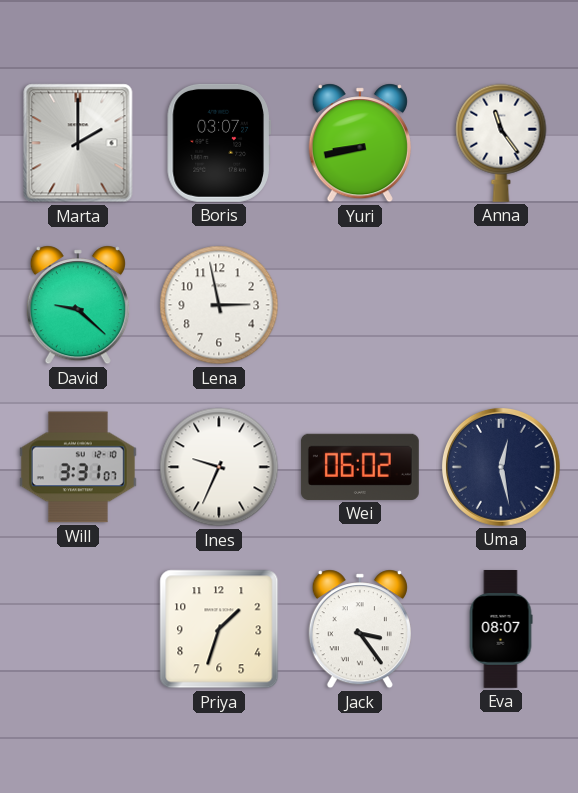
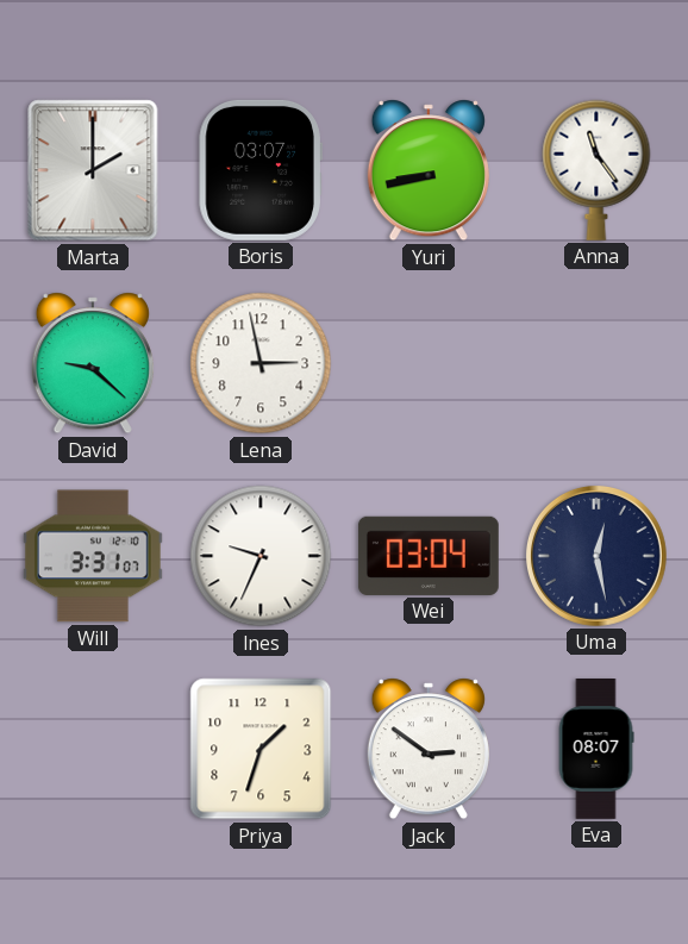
Wei: 06:02 -> 03:04
Jack: 3:24 -> 2:51
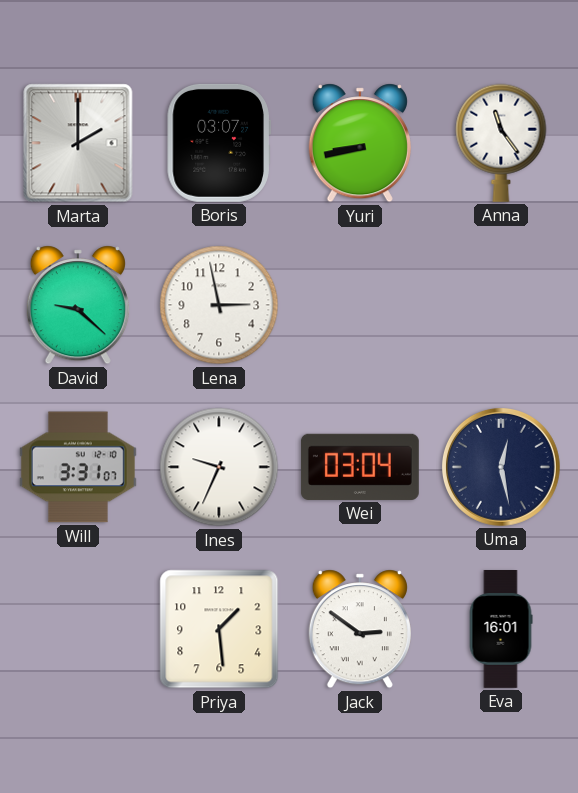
Priya: 1:33 -> 1:29
Eva: 08:07 -> 16:01
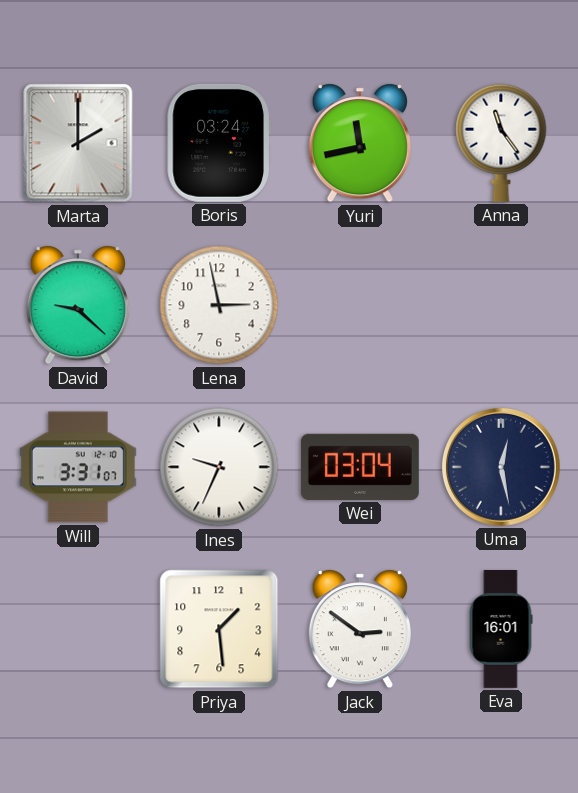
Boris: 03:07 -> 03:24
Yuri: 8:43 -> 11:43
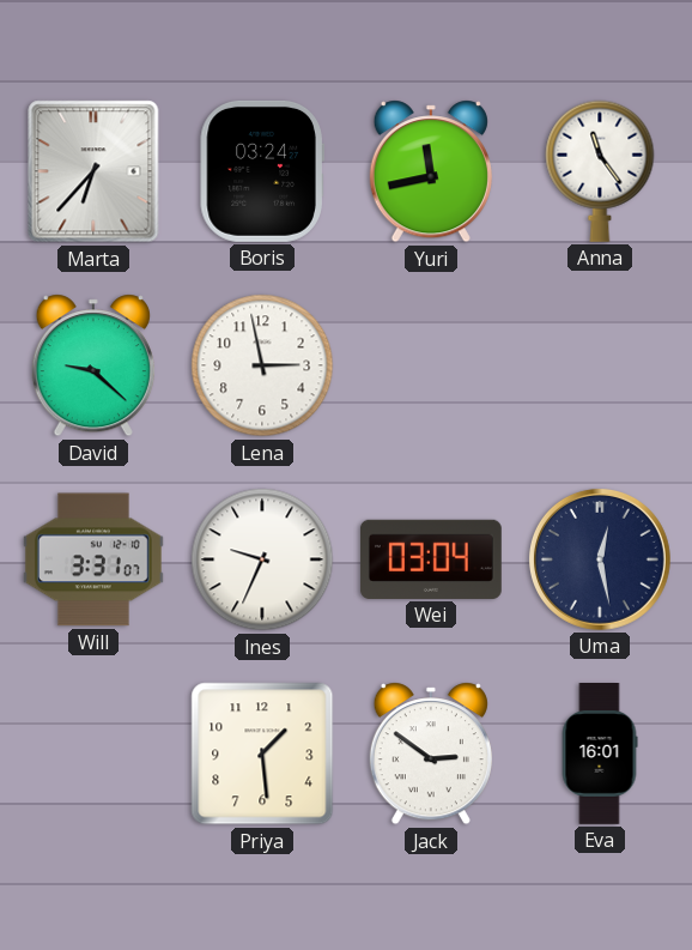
Marta: 2:00 -> 6:37
